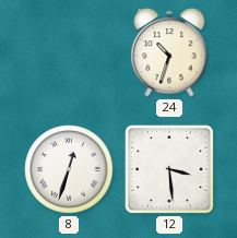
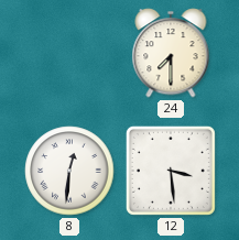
24: 10:33 -> 7:30
8: 12:33 -> 12:31
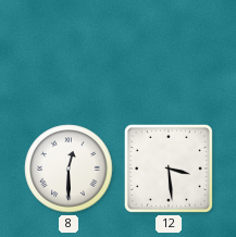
24: 7:30 -> none
8: 12:31 -> 12:30
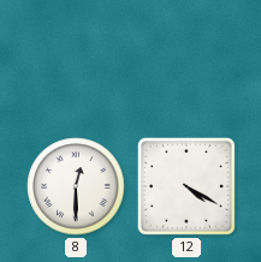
12: 3:29 -> 4:20
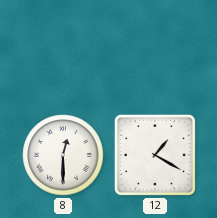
12: 4:20 -> 1:20
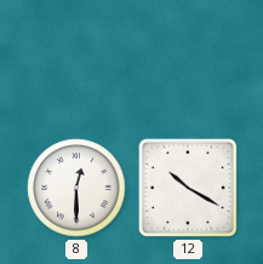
12: 1:20 -> 10:20
